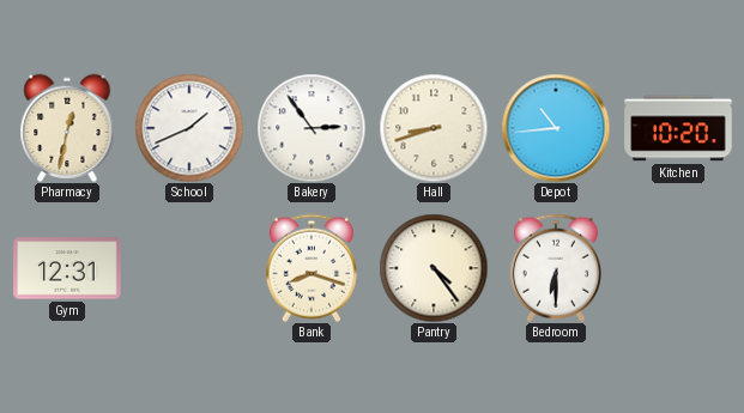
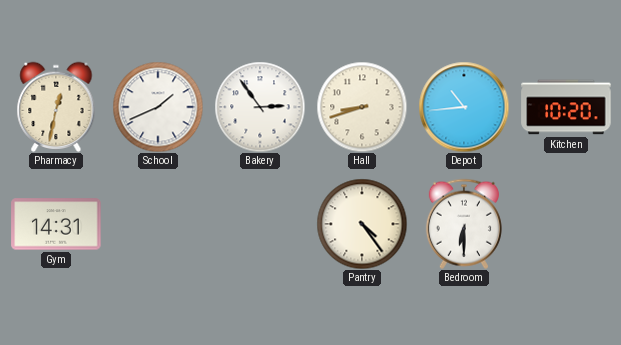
Gym: 12:31 -> 14:31
Bank: 8:18 -> none
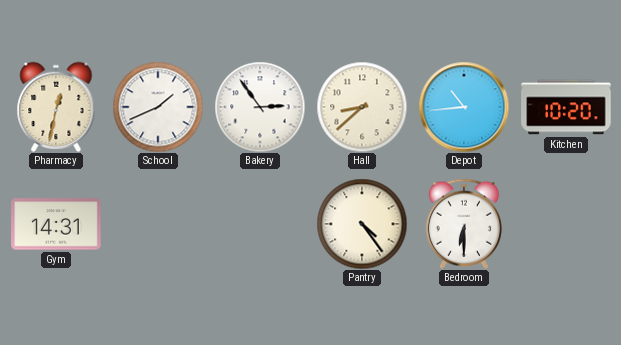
Hall: 8:42 -> 8:38
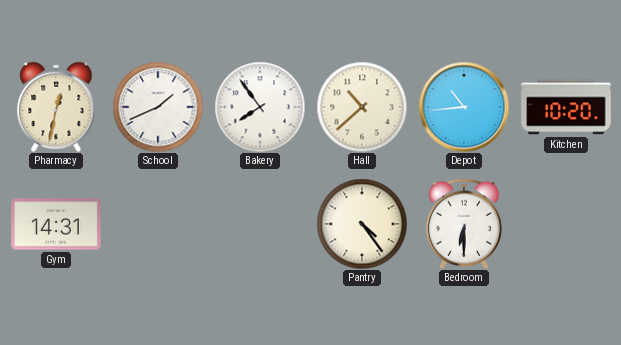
Bakery: 2:54 -> 7:54
Hall: 8:38 -> 10:38
